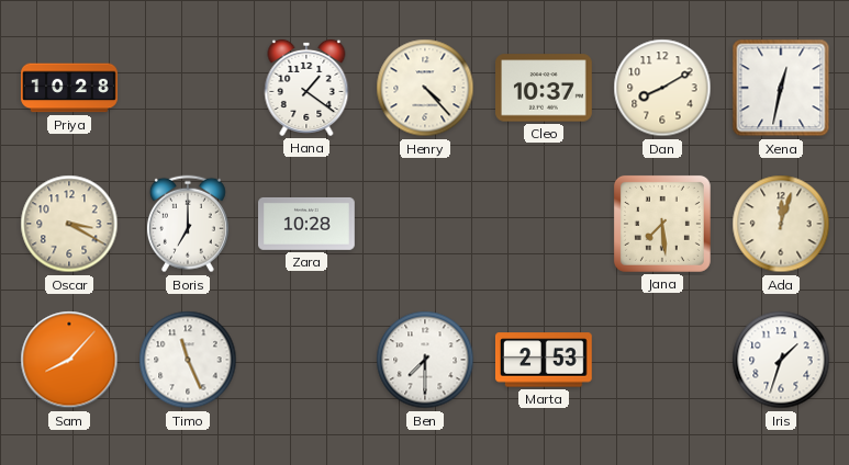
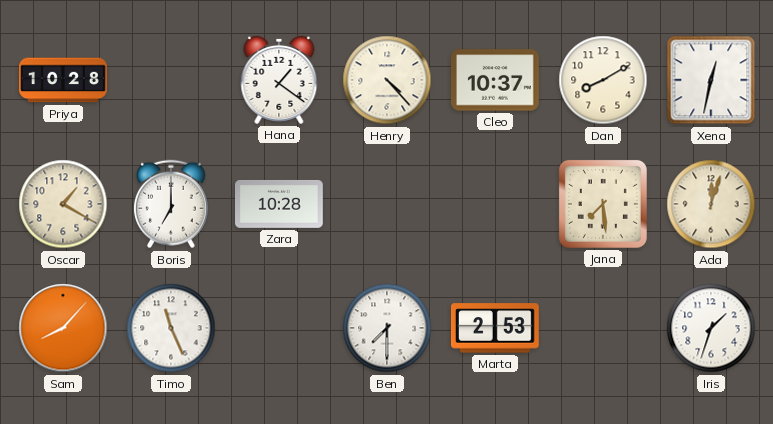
Oscar: 3:20 -> 1:20
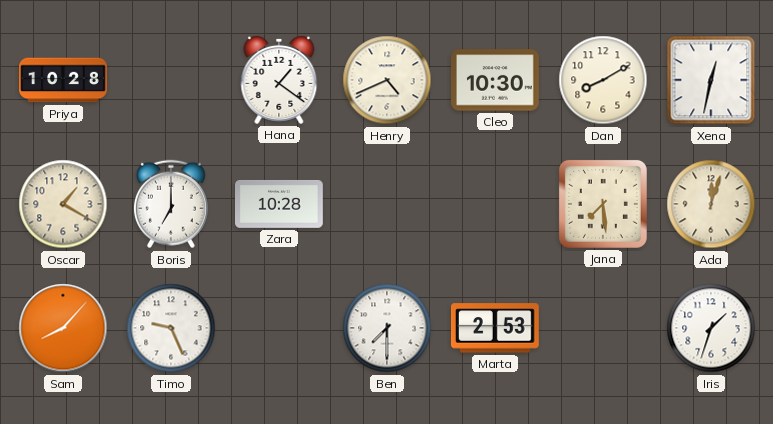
Henry: 4:23 -> 4:41
Cleo: 10:37 -> 10:30
Timo: 11:26 -> 9:26
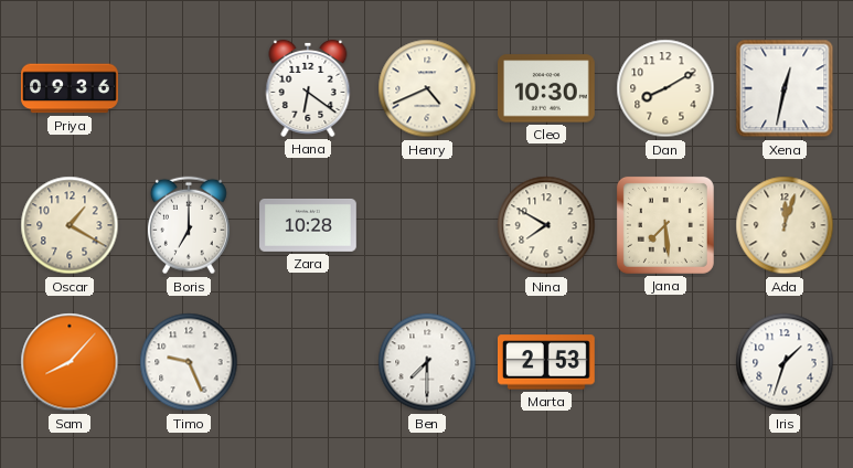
Priya: 10:28 -> 09:36
Hana: 1:21 -> 6:21
Nina: none -> 7:50
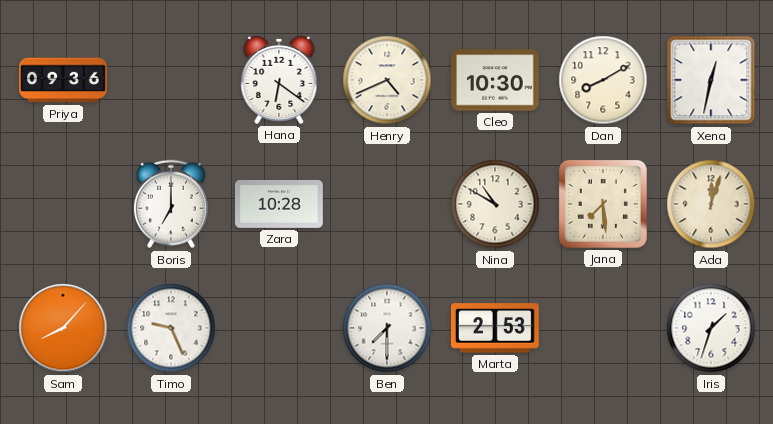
Oscar: 1:20 -> none
Nina: 7:50 -> 10:50
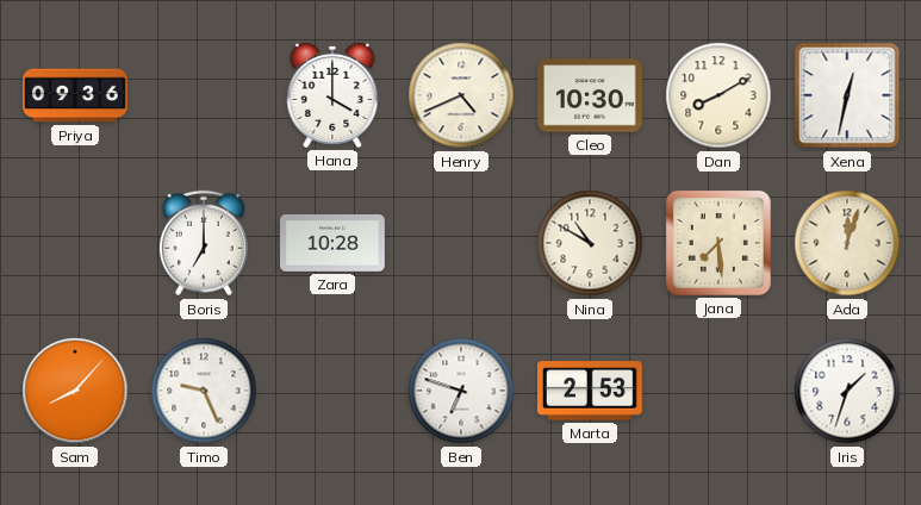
Hana: 6:21 -> 4:00
Ben: 7:30 -> 6:48
